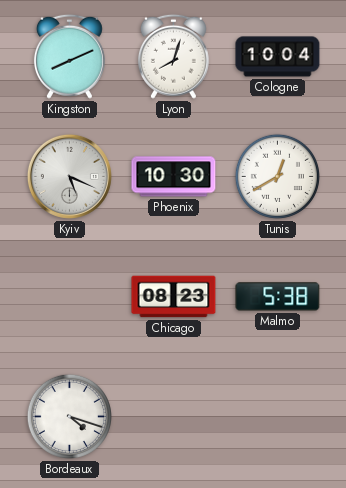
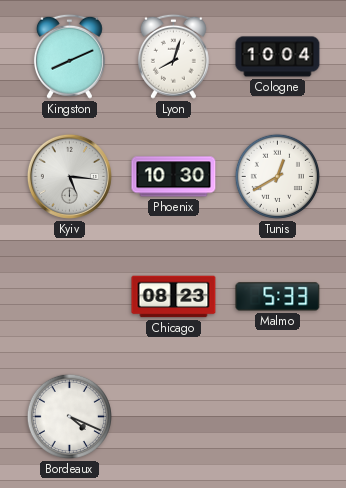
Kyiv: 5:19 -> 5:16
Malmo: 5:38 -> 5:33
Bordeaux: 4:18 -> 4:19
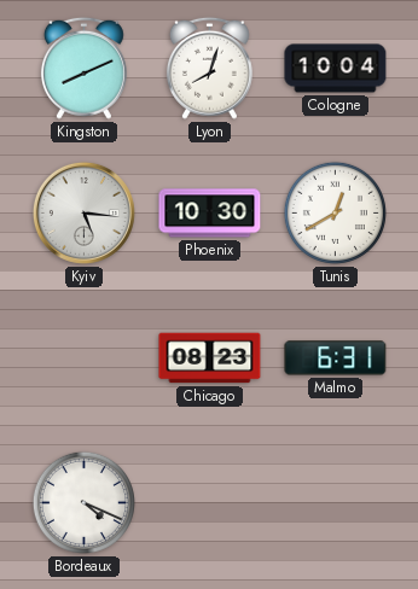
Malmo: 5:33 -> 6:31
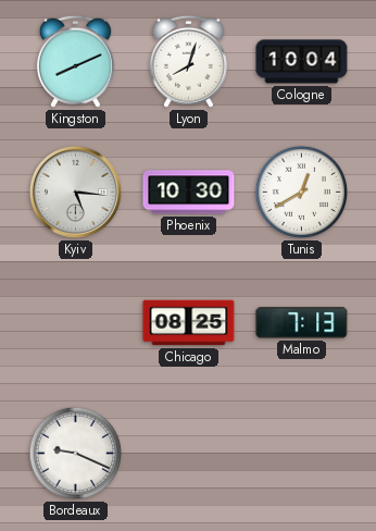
Chicago: 08:23 -> 08:25
Malmo: 6:31 -> 7:13
Bordeaux: 4:19 -> 9:19
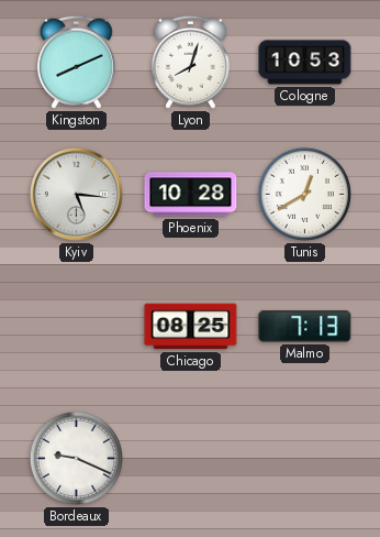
Cologne: 10:04 -> 10:53
Phoenix: 10:30 -> 10:28
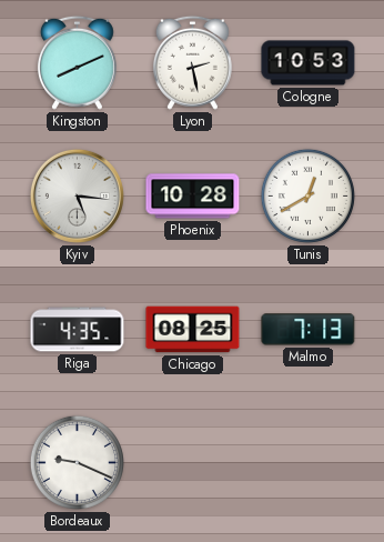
Lyon: 8:03 -> 2:28
Riga: none -> 4:35
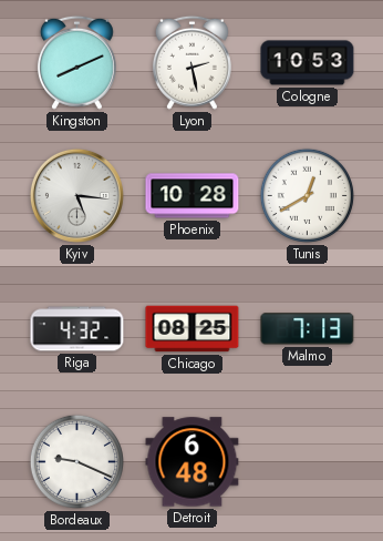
Riga: 4:35 -> 4:32
Detroit: none -> 6:48
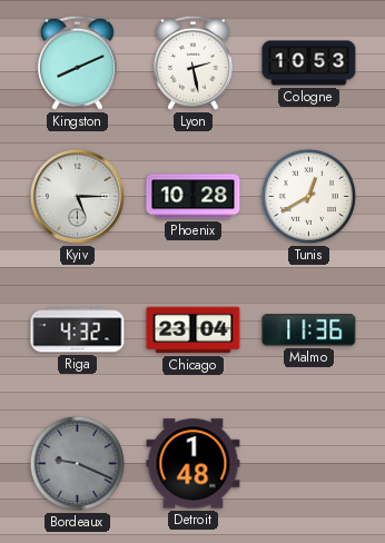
Kyiv: 5:16 -> 5:15
Chicago: 08:25 -> 23:04
Malmo: 7:13 -> 11:36
Bordeaux dial: white -> grey
Detroit: 6:48 -> 1:48
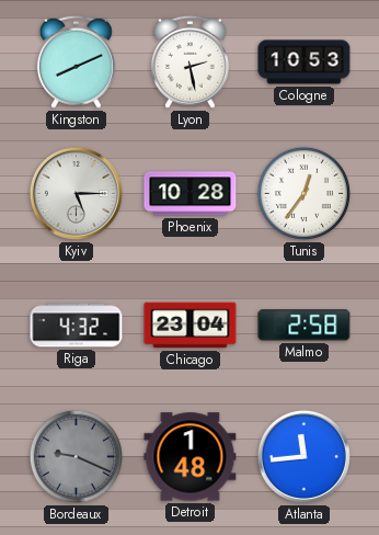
Tunis: 12:40 -> 12:36
Malmo: 11:36 -> 2:58
Atlanta: none -> 11:44
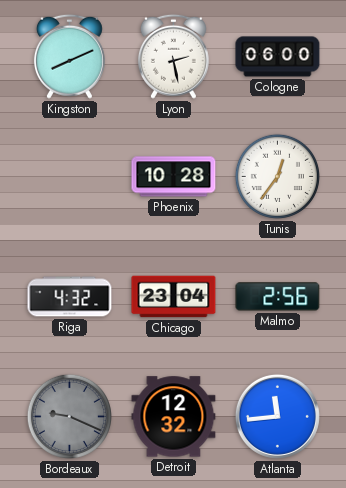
Cologne: 10:53 -> 06:00
Kyiv: 5:15 -> none
Malmo: 2:58 -> 2:56
Detroit: 1:48 -> 12:32
